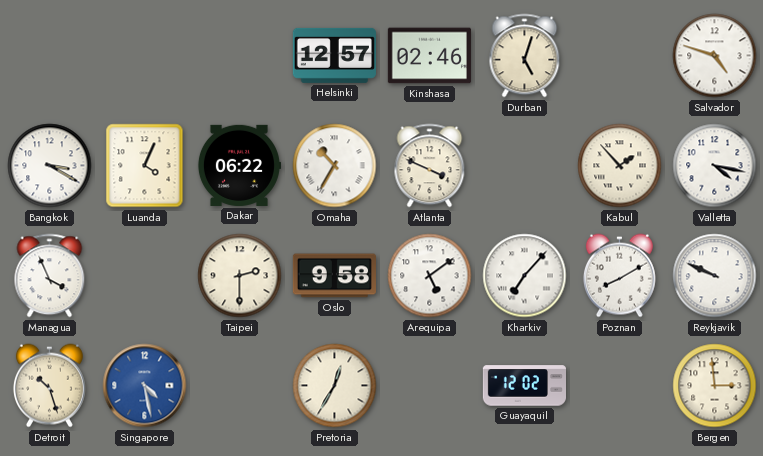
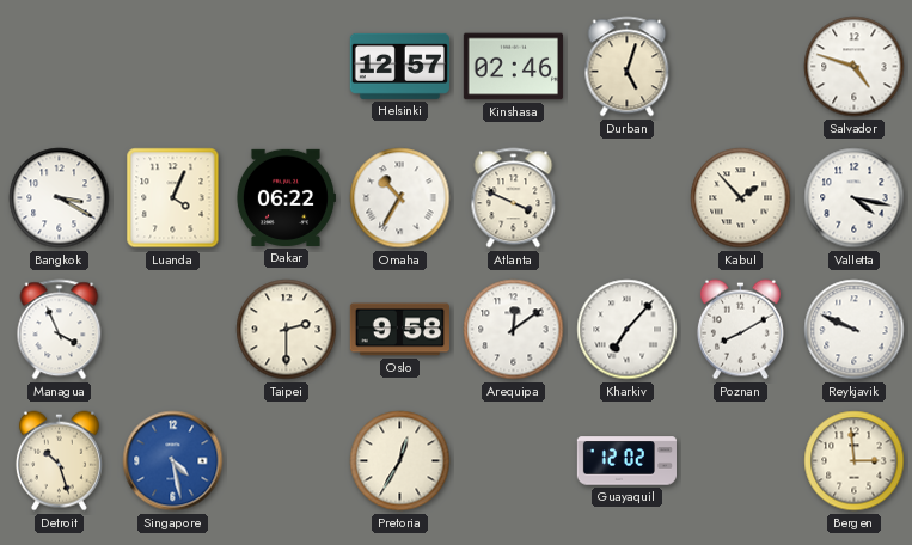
Arequipa: 5:09 -> 12:09
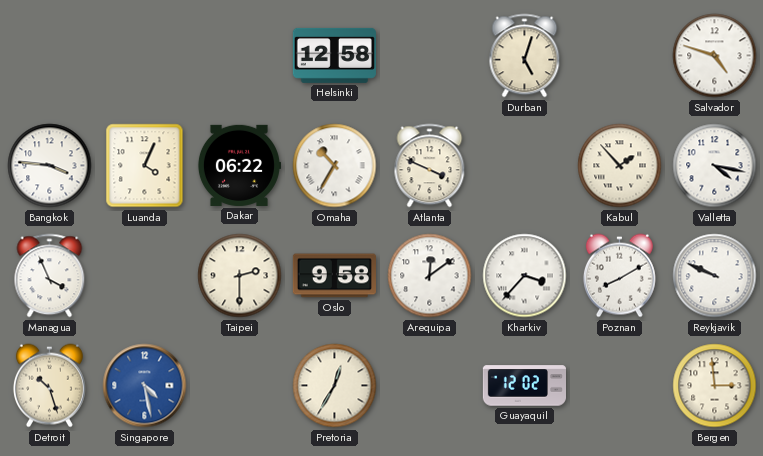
Helsinki: 12:57 -> 12:58
Kinshasa: 02:46 -> none
Bangkok: 3:20 -> 3:46
Kharkiv: 7:07 -> 3:37
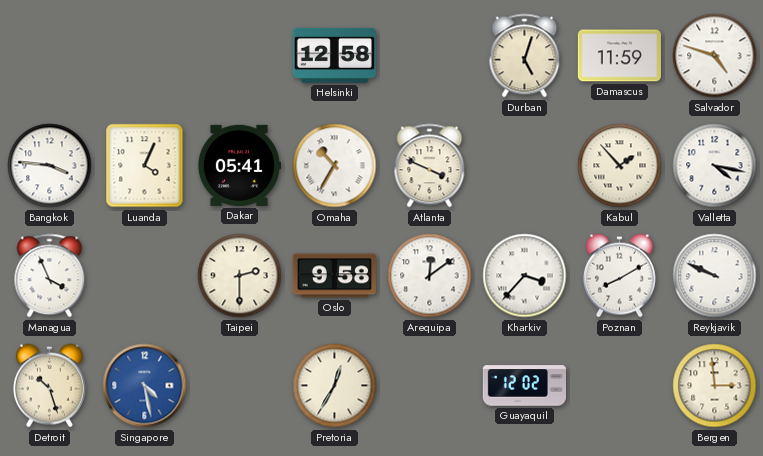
Damascus: none -> 11:59
Dakar: 06:22 -> 05:41
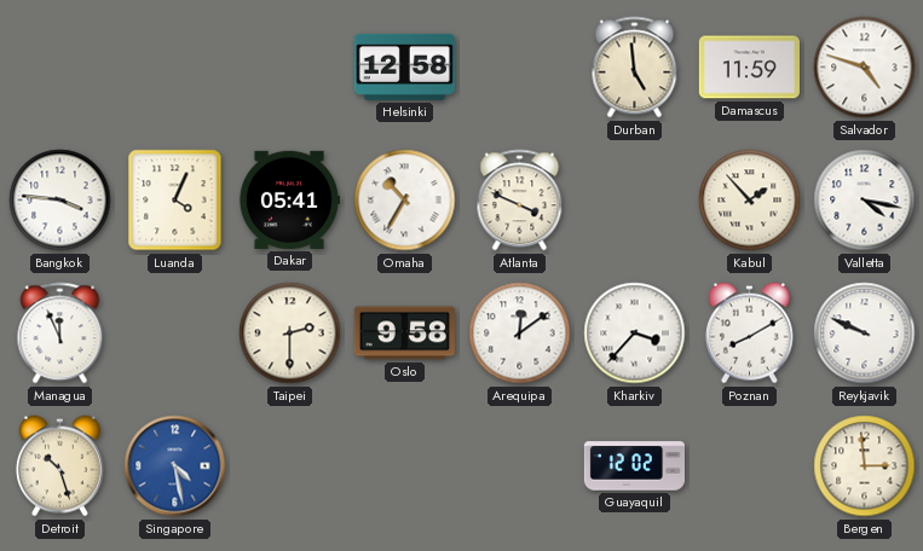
Durban: 5:03 -> 4:59
Managua: 3:56 -> 11:56
Pretoria: 12:35 -> none
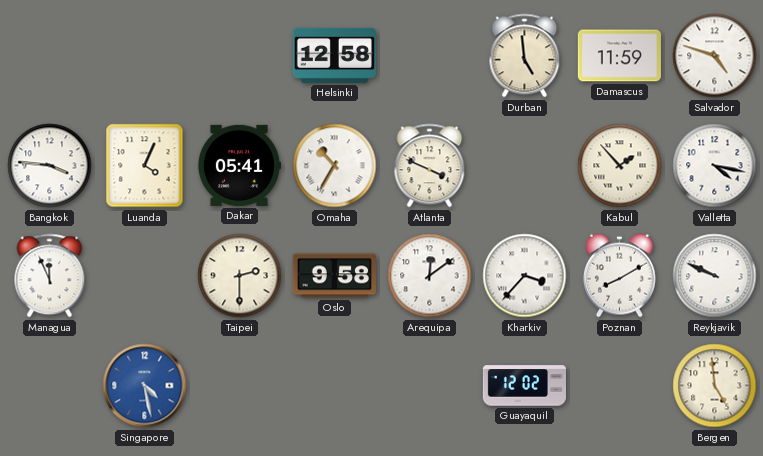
Detroit: 10:27 -> none
Bergen: 2:59 -> 4:59
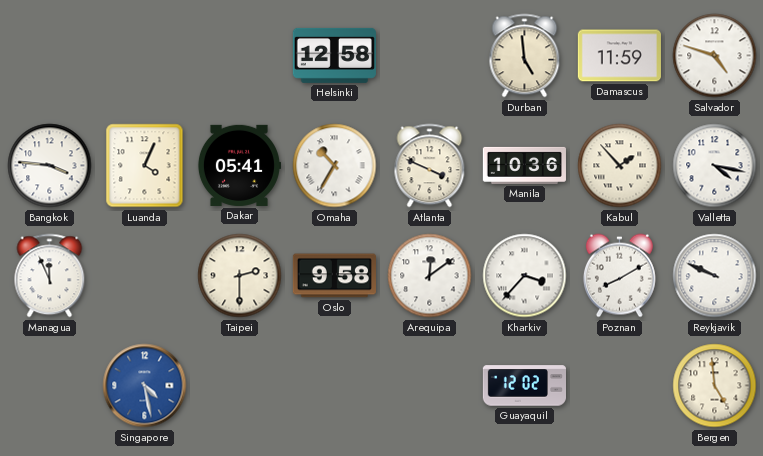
Manila: none -> 10:36
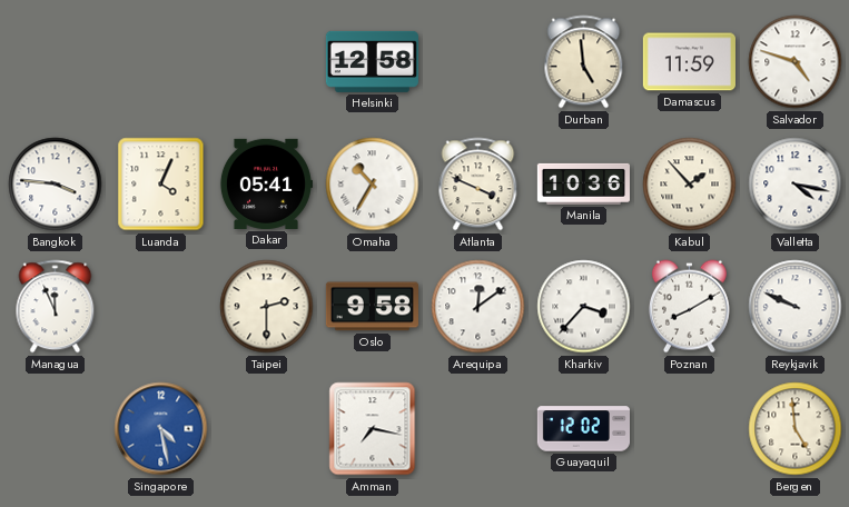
Amman: none -> 7:17
